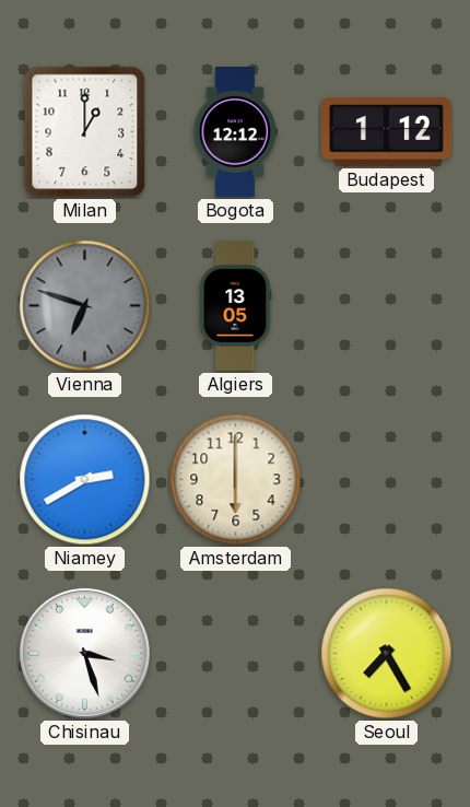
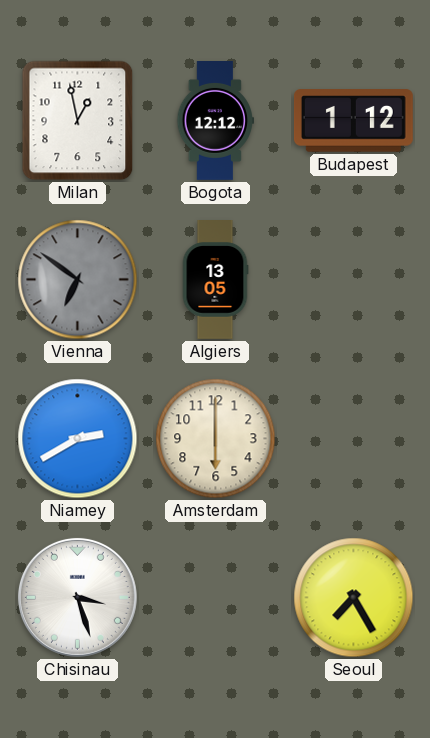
Milan: 1:00 -> 12:58
Vienna: 6:48 -> 6:51
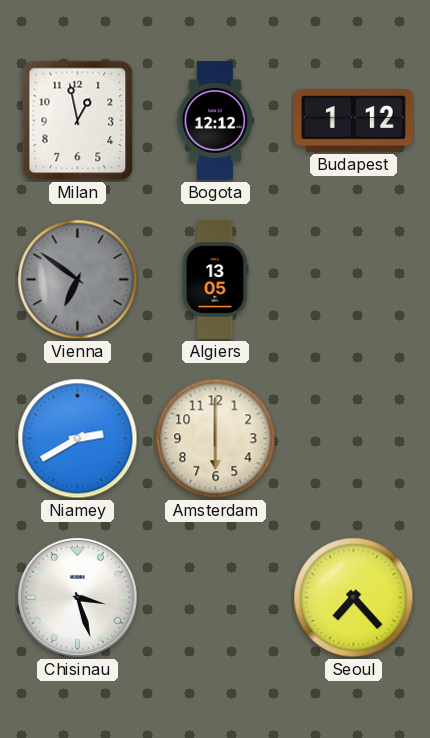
Seoul: 7:25 -> 7:23
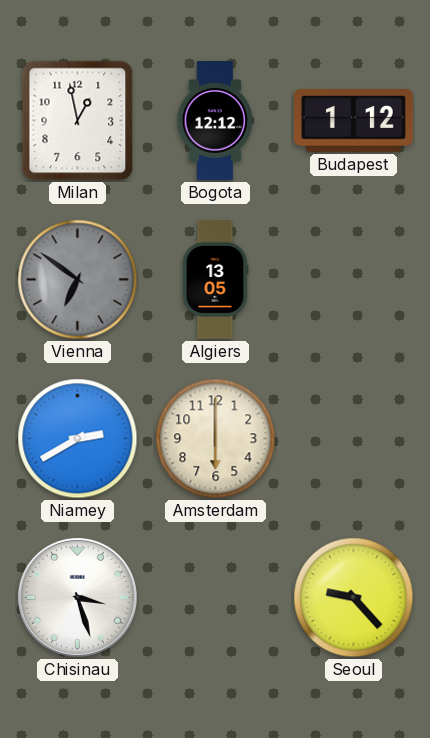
Seoul: 7:23 -> 9:23
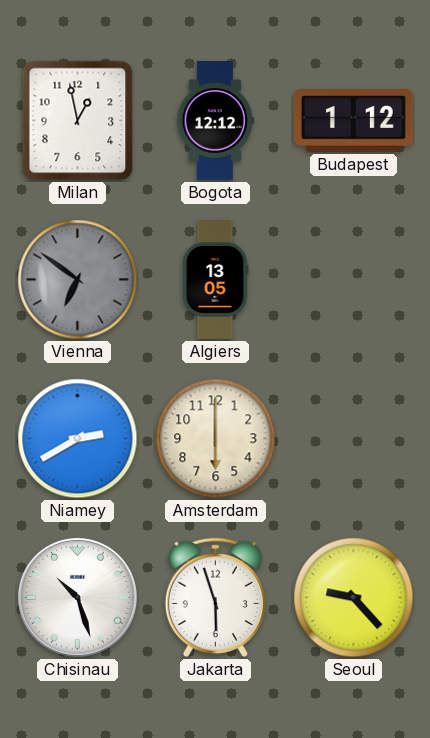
Chisinau: 3:27 -> 10:27
Jakarta: none -> 5:57
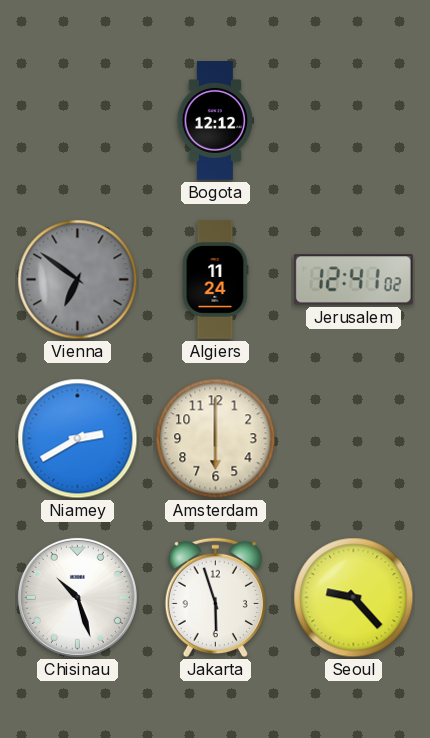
Milan: 12:58 -> none
Budapest: 1:12 -> none
Algiers: 13:05 -> 11:24
Jerusalem: none -> 12:41
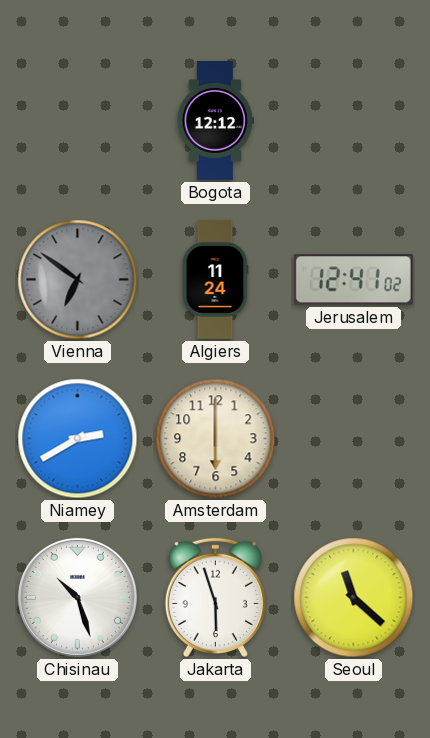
Seoul: 9:23 -> 11:22
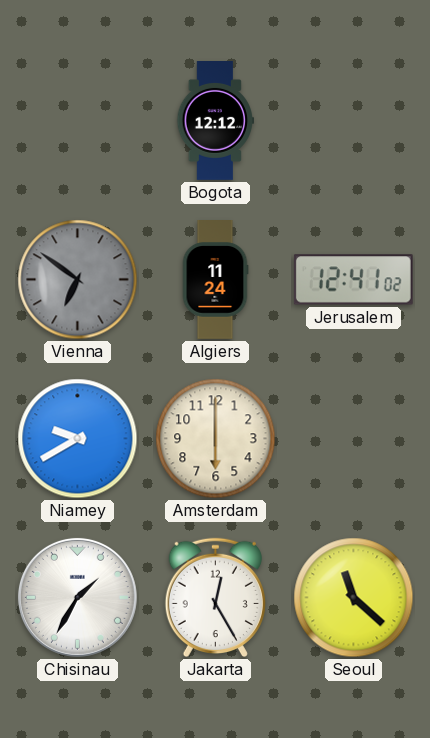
Niamey: 2:40 -> 9:40
Chisinau: 10:27 -> 1:35
Jakarta: 5:57 -> 12:25
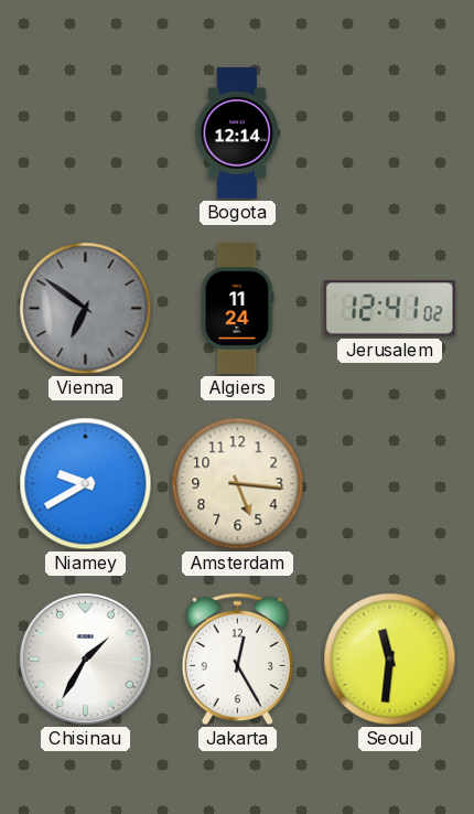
Bogota: 12:12 -> 12:14
Amsterdam: 6:00 -> 5:16
Seoul: 11:22 -> 11:31
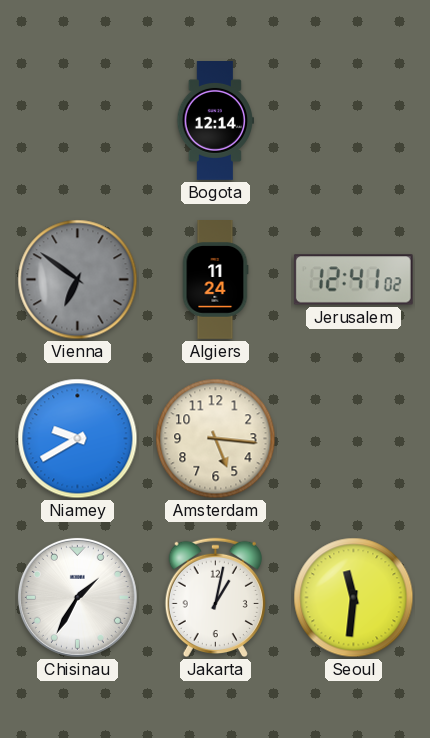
Jakarta: 12:25 -> 1:02
